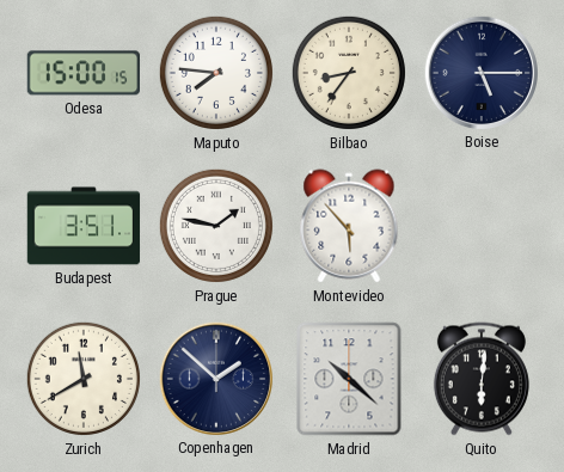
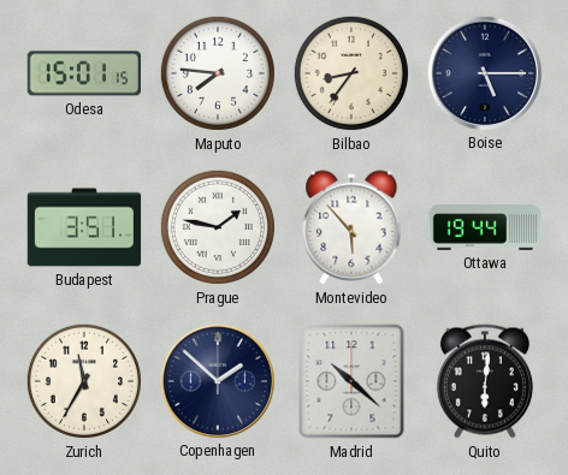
Odesa: 15:00 -> 15:01
Ottawa: none -> 19:44
Zurich: 11:40 -> 11:35
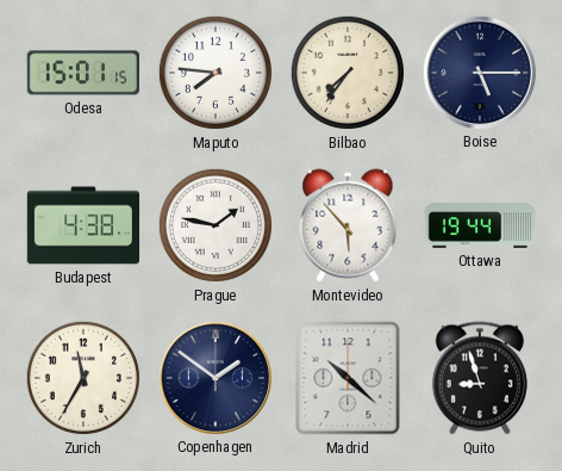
Bilbao: 8:36 -> 7:36
Budapest: 3:51 -> 4:38
Copenhagen: 1:52 -> 1:51
Quito: 6:01 -> 8:57
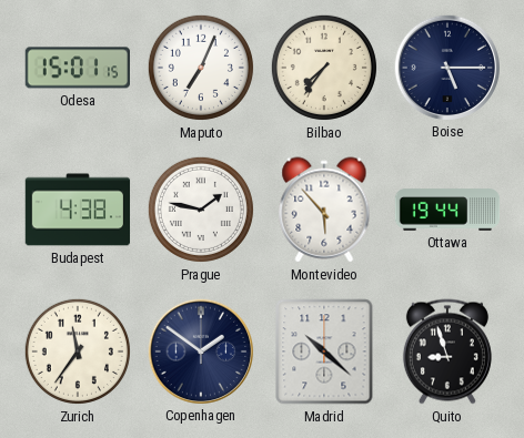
Maputo: 7:46 -> 7:04
Zurich: 11:35 -> 11:36
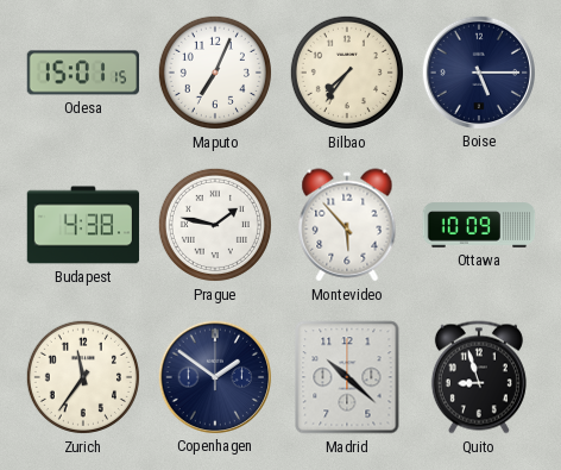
Ottawa: 19:44 -> 10:09
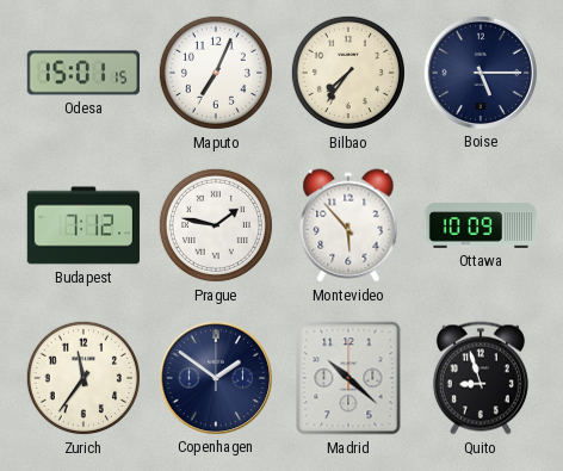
Budapest: 4:38 -> 7:12
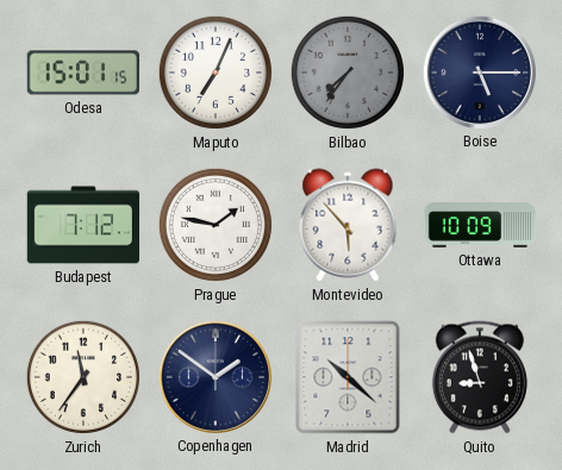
Bilbao dial: cream -> grey
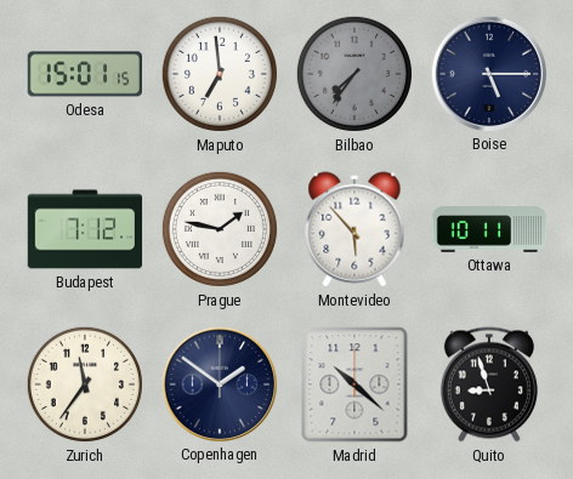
Maputo: 7:04 -> 6:59
Ottawa: 10:09 -> 10:11
